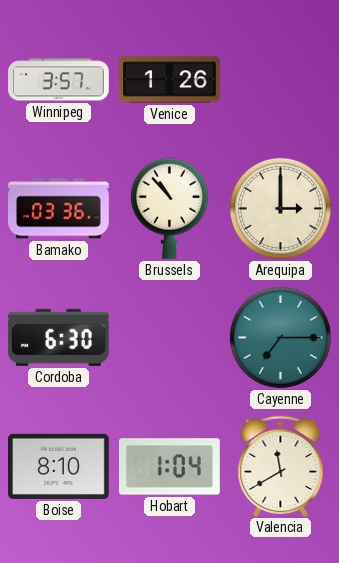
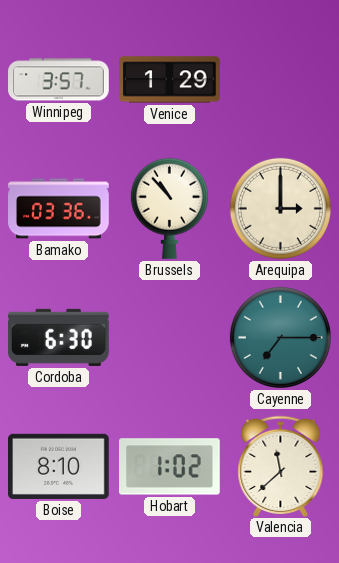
Venice: 1:26 -> 1:29
Hobart: 1:04 -> 1:02
Valencia: 11:40 -> 11:38
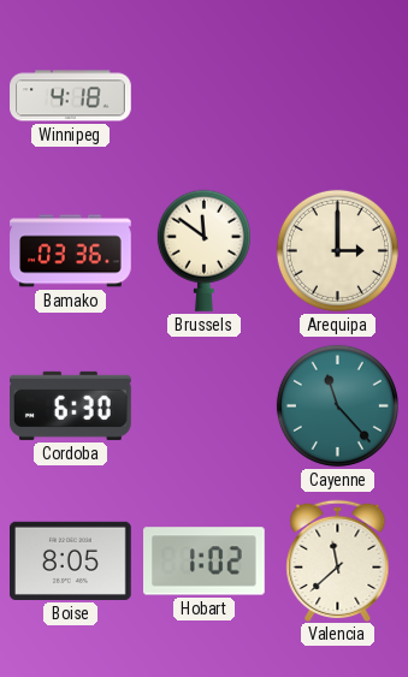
Winnipeg: 3:57 -> 4:18
Venice: 1:29 -> none
Brussels: 10:53 -> 11:51
Cayenne: 7:15 -> 11:23
Boise: 8:10 -> 8:05
